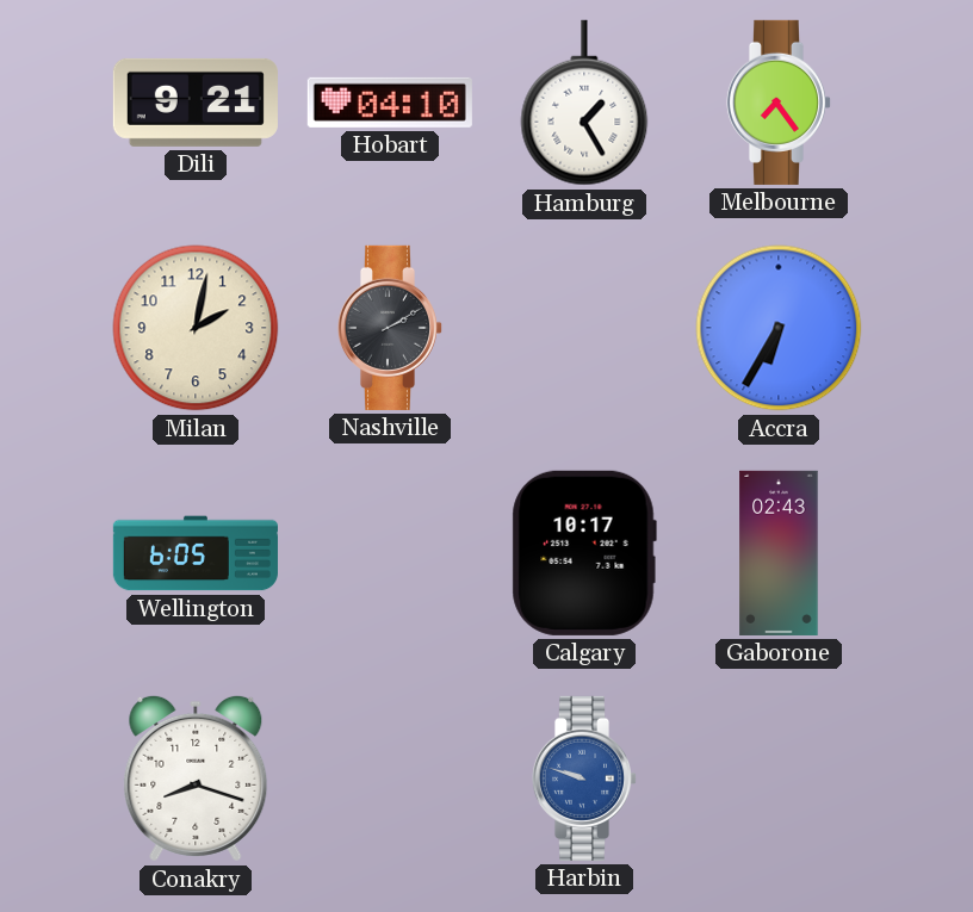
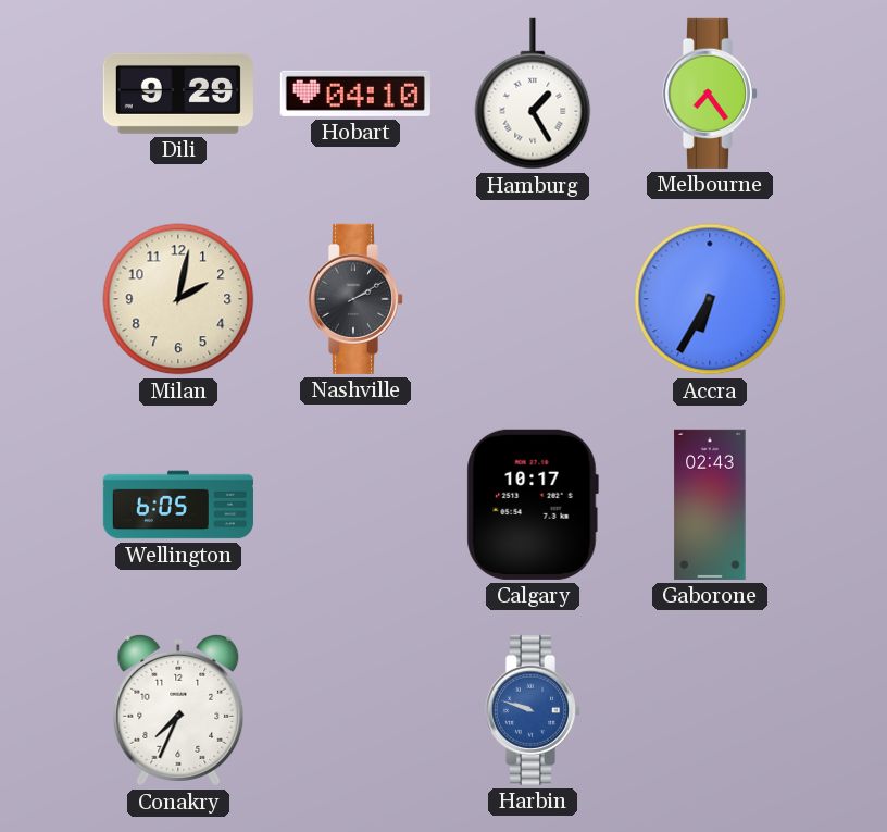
Dili: 9:21 -> 9:29
Conakry: 8:18 -> 7:34
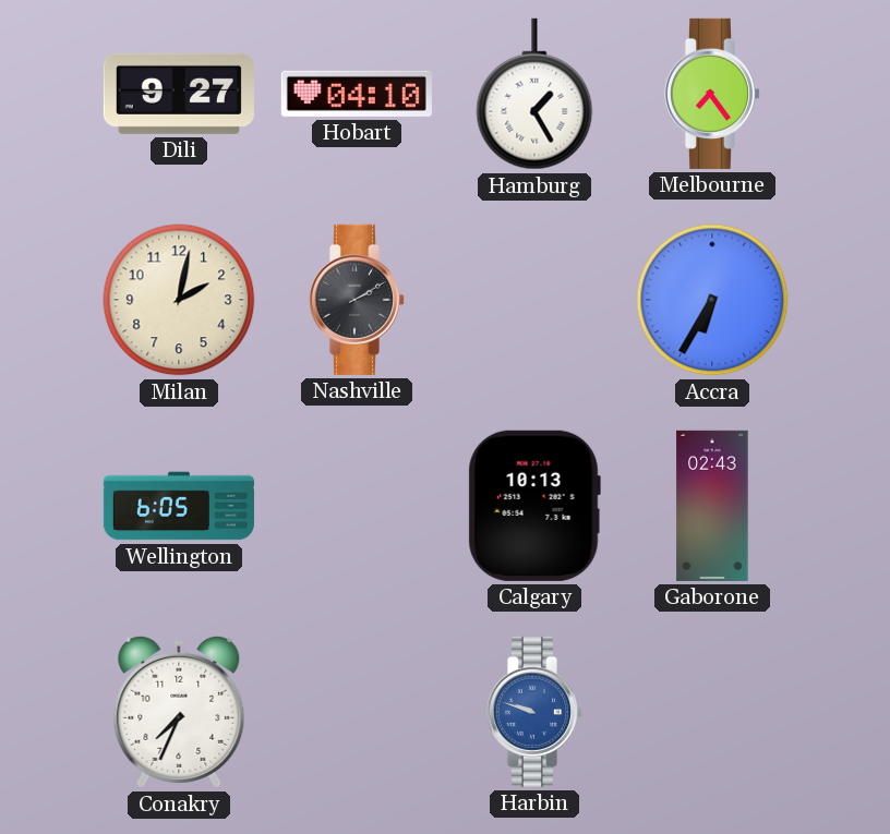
Dili: 9:29 -> 9:27
Calgary: 10:17 -> 10:13
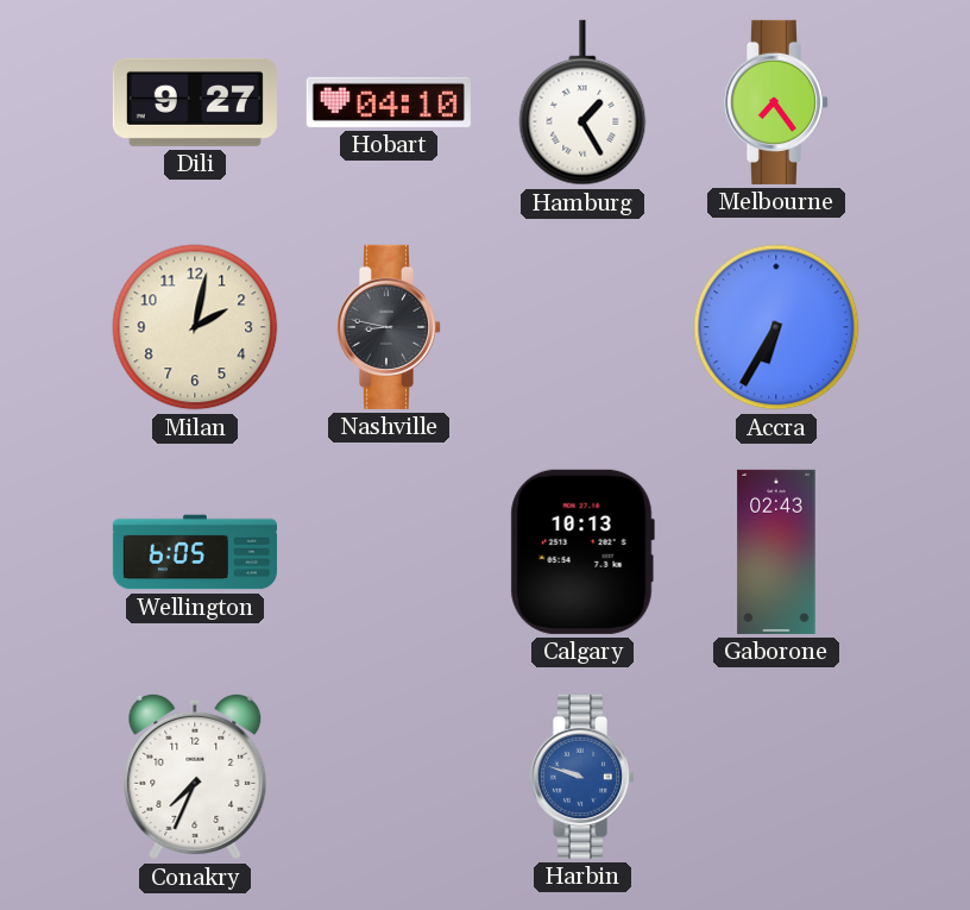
Nashville: 2:10 -> 8:47
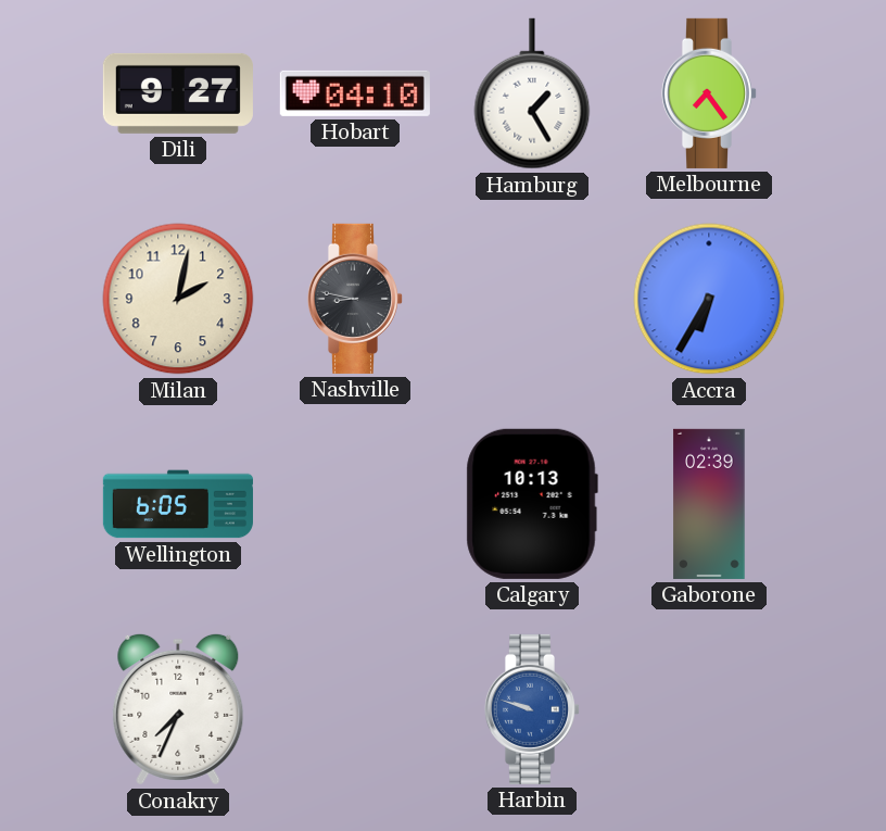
Gaborone: 02:43 -> 02:39
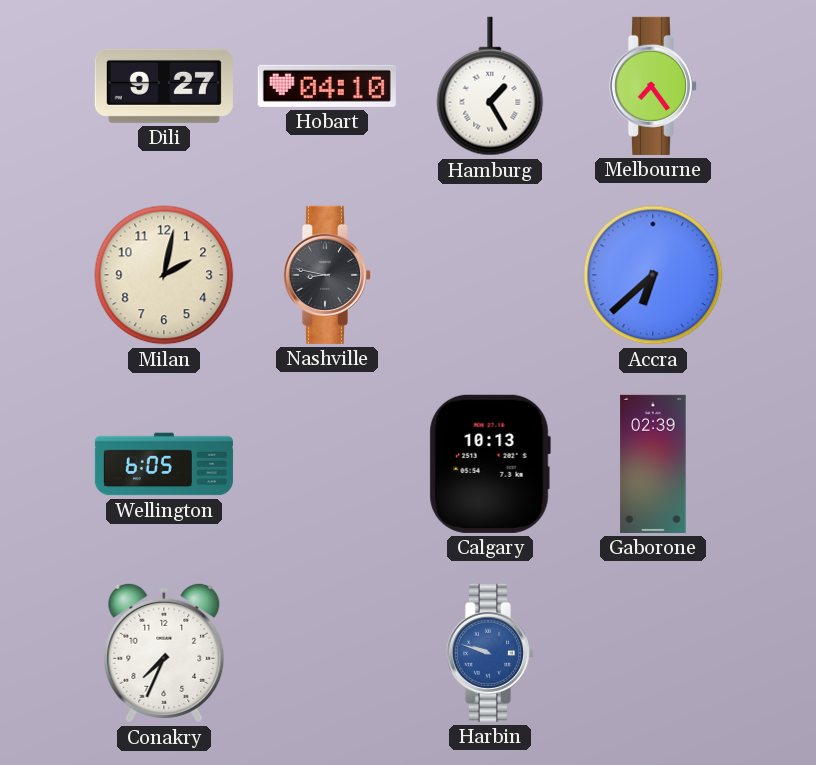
Accra: 6:35 -> 6:38
